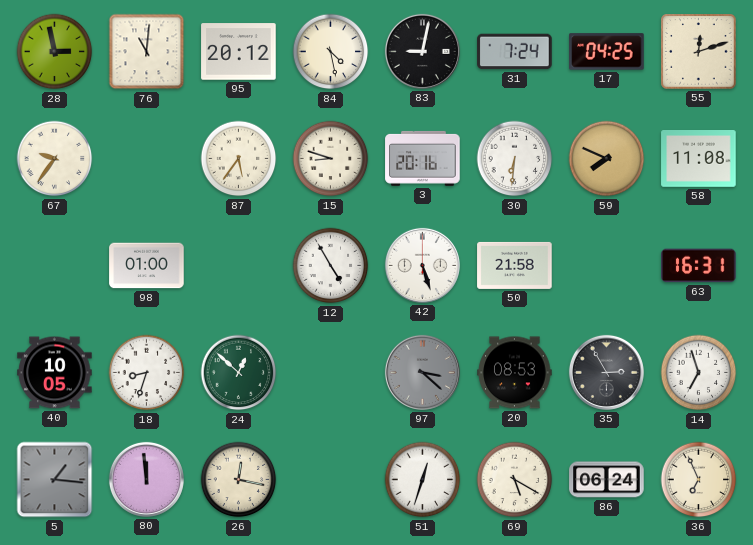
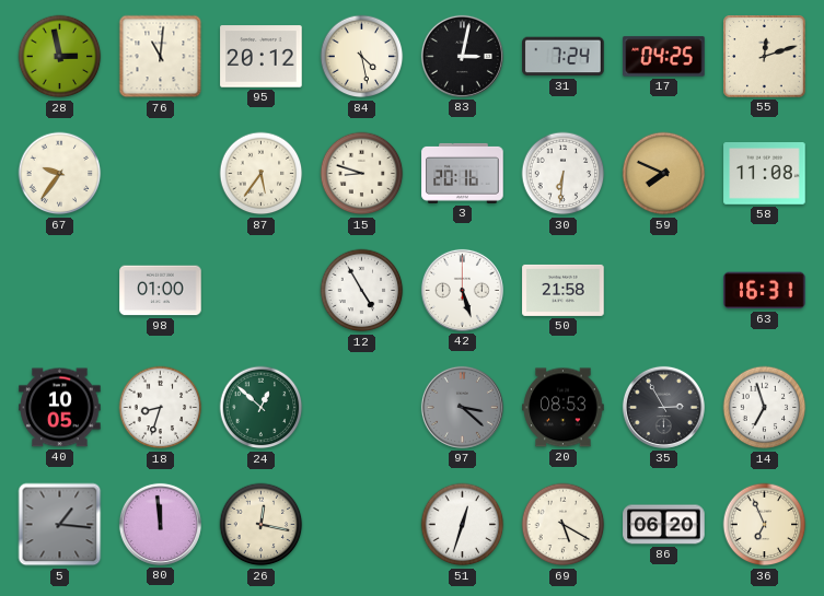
83: 9:02 -> 3:02
86: 06:24 -> 06:20
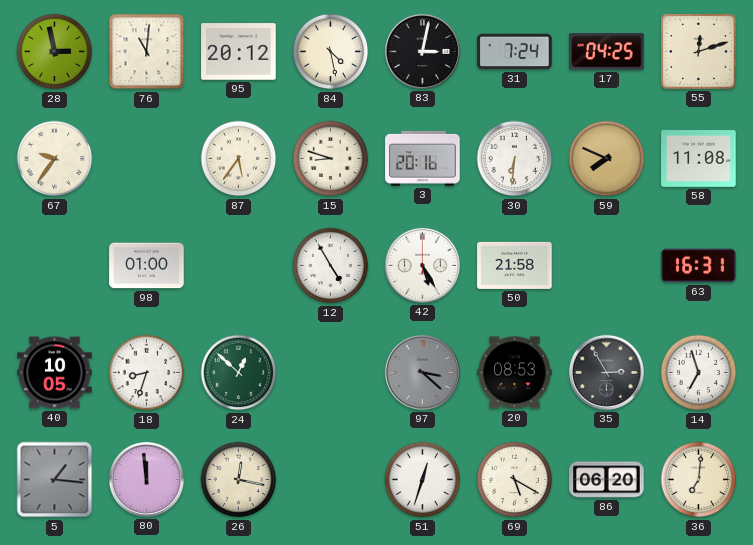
42: 5:27 -> 5:25
36: 6:56 -> 7:01
